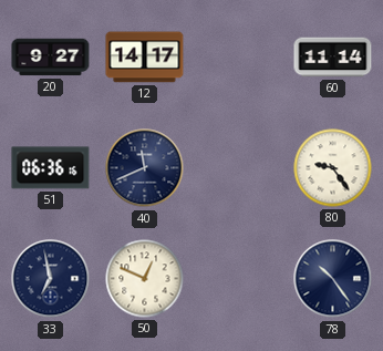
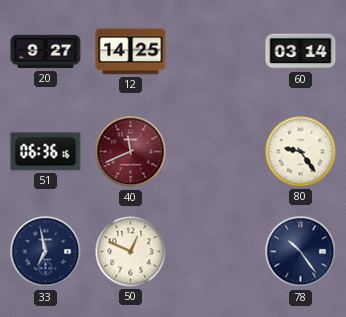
12: 14:17 -> 14:25
60: 11:14 -> 03:14
40 dial: navy -> burgundy
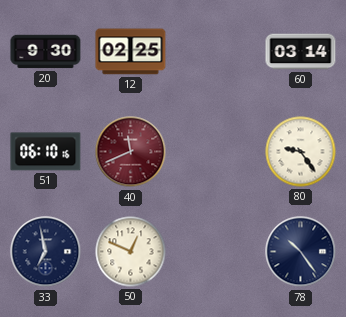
20: 9:27 -> 9:30
12: 14:25 -> 02:25
51: 06:36 -> 06:10
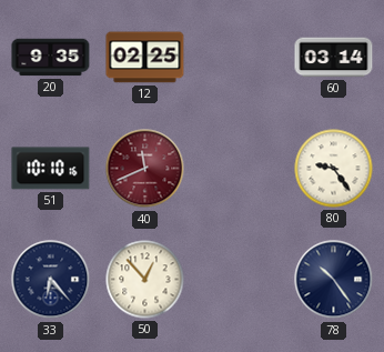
20: 9:30 -> 9:35
51: 06:10 -> 10:10
33: 6:58 -> 6:23
50: 12:49 -> 12:53
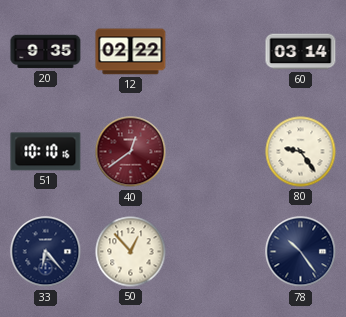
12: 02:25 -> 02:22
40: 11:41 -> 12:39
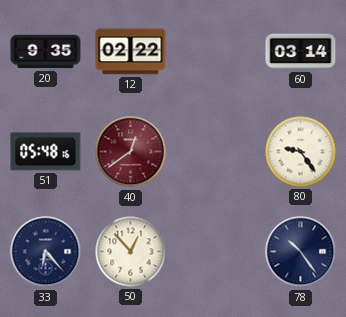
51: 10:10 -> 05:48
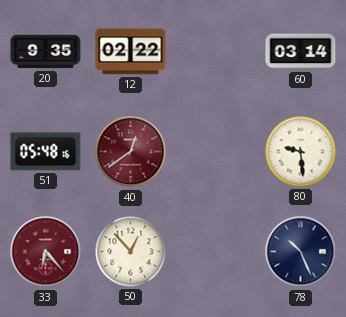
80: 9:24 -> 9:29
33 dial: navy -> burgundy
78: 10:24 -> 10:26
